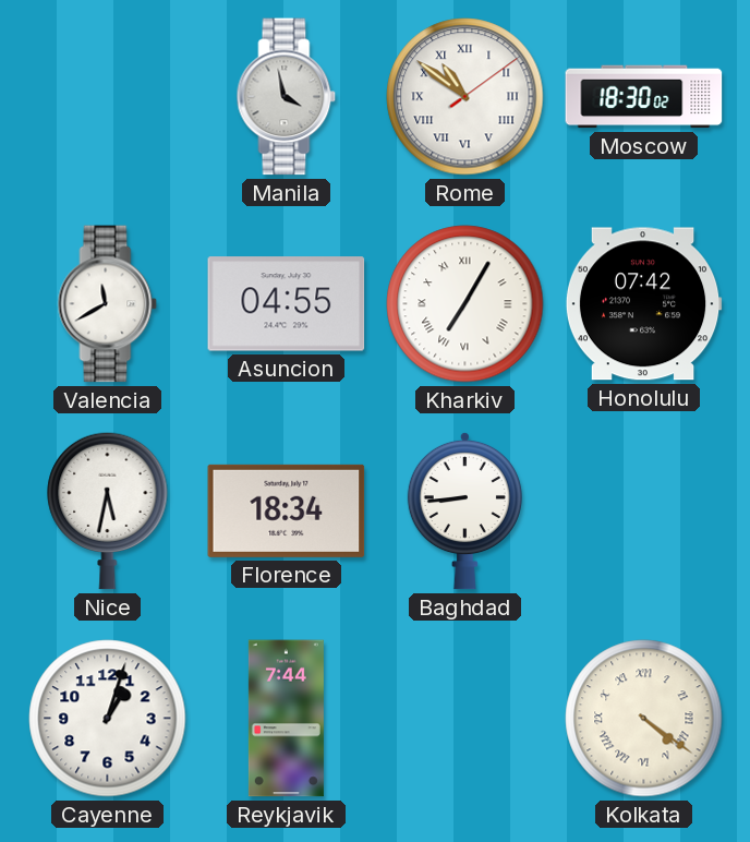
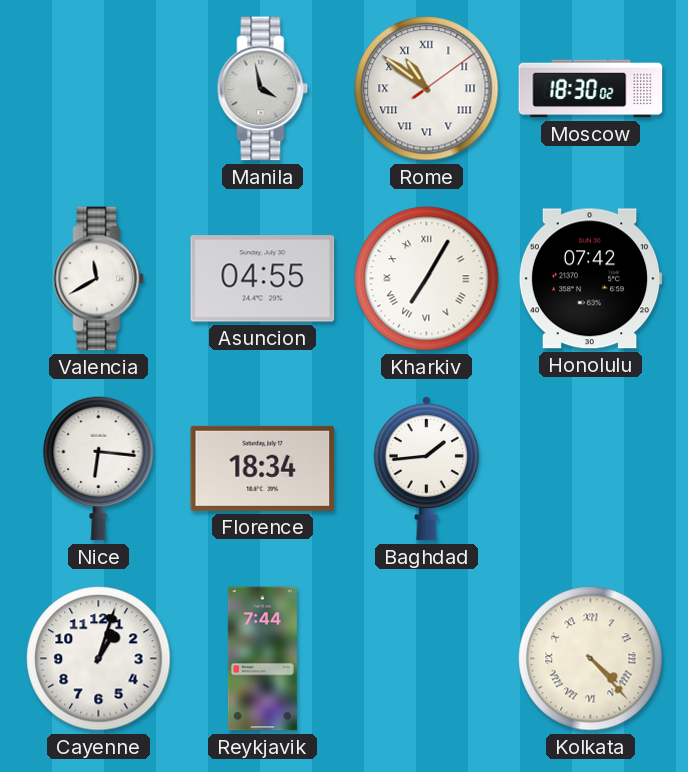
Nice: 5:32 -> 6:16
Baghdad: 8:44 -> 1:44
Kolkata: 4:21 -> 4:23
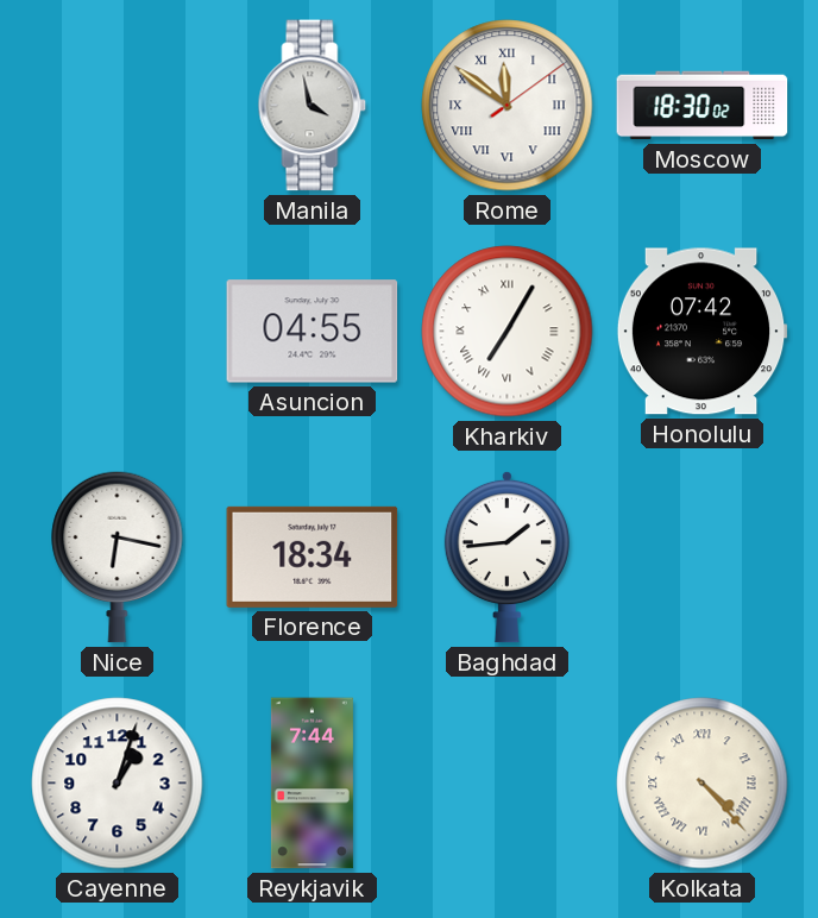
Rome: 10:51 -> 11:51
Valencia: 11:40 -> none
Nice: 6:16 -> 6:17
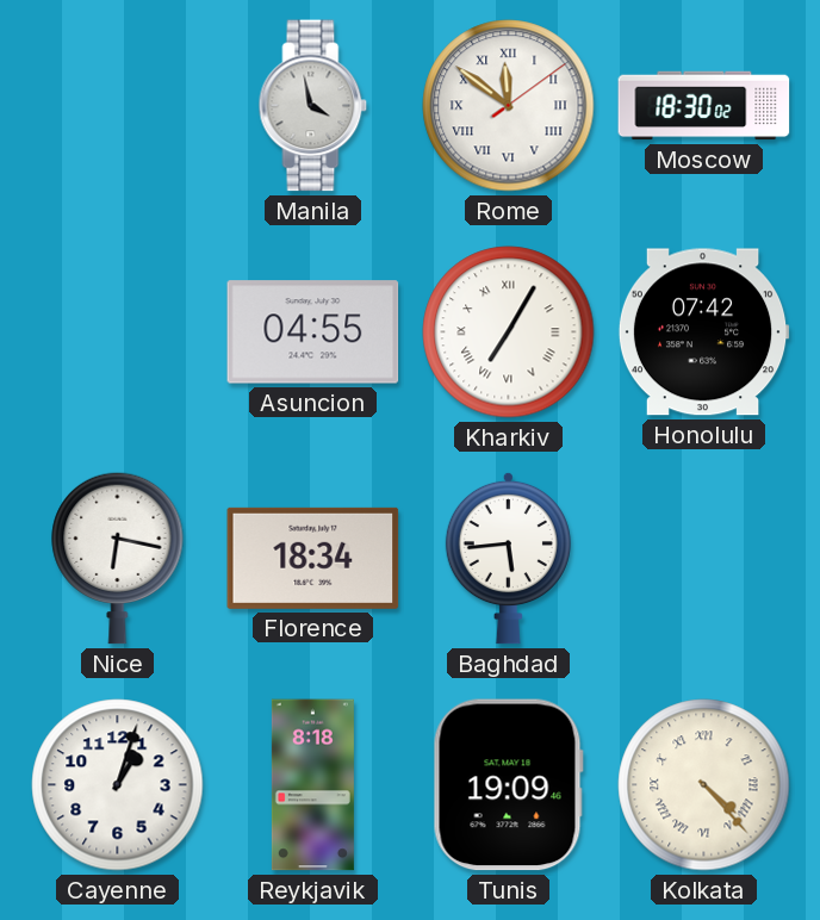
Baghdad: 1:44 -> 5:44
Reykjavik: 7:44 -> 8:18
Tunis: none -> 19:09
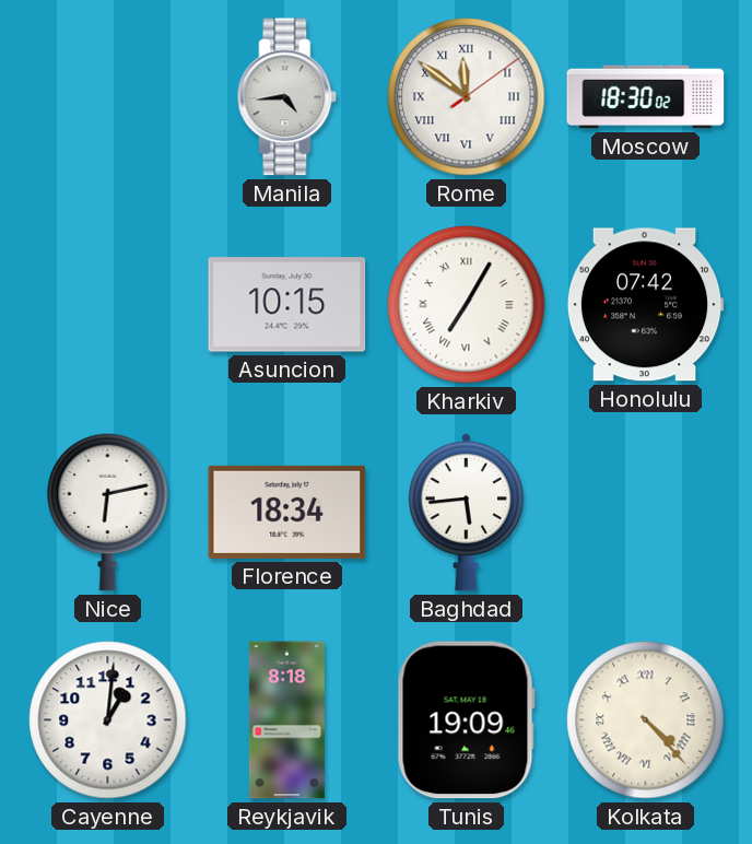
Manila: 3:58 -> 4:44
Asuncion: 04:55 -> 10:15
Nice: 6:17 -> 6:13
Cayenne: 1:03 -> 1:01
